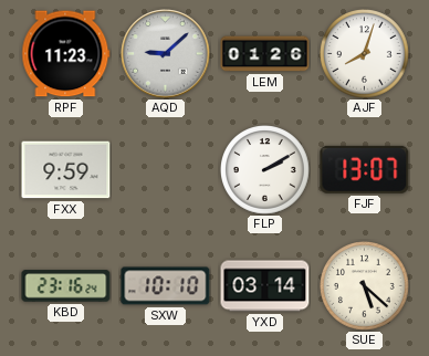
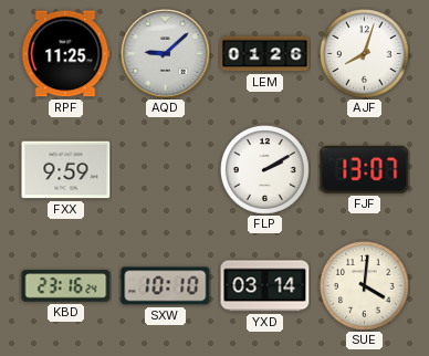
RPF: 11:23 -> 11:25
SUE: 5:22 -> 4:01
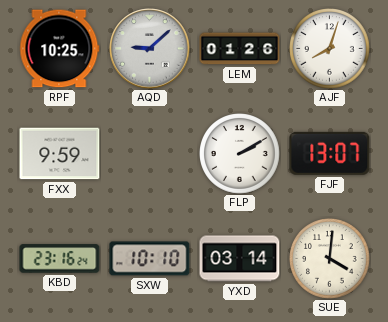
RPF: 11:25 -> 10:25
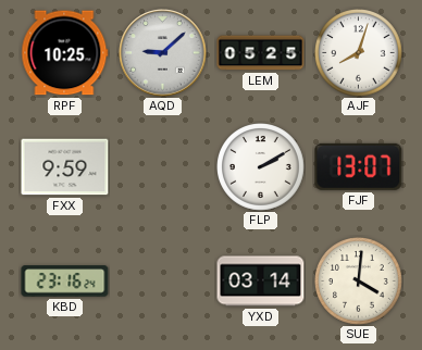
LEM: 01:26 -> 05:25
SXW: 10:10 -> none
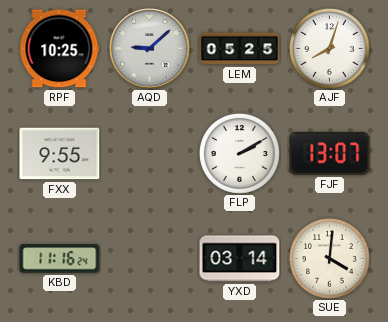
FXX: 9:59 -> 9:55
KBD: 23:16 -> 11:16
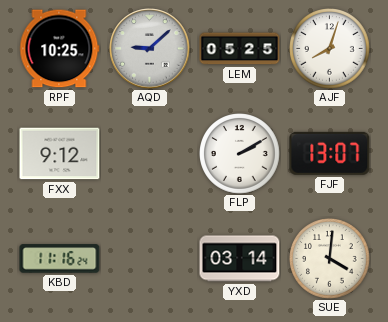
FXX: 9:55 -> 9:12
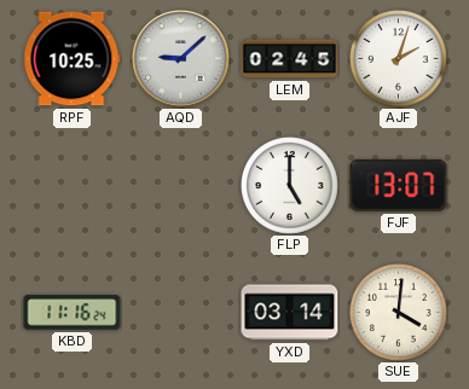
LEM: 05:25 -> 02:45
AJF: 8:03 -> 2:03
FXX: 9:12 -> none
FLP: 2:10 -> 5:00
